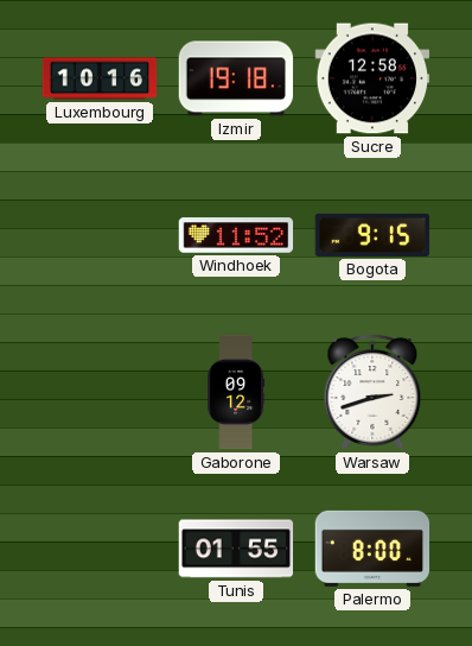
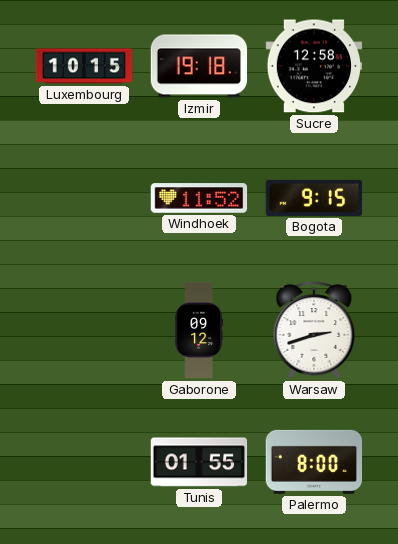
Luxembourg: 10:16 -> 10:15
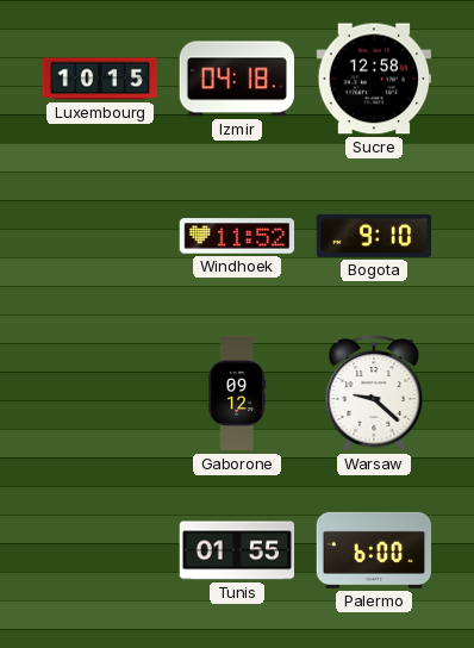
Izmir: 19:18 -> 04:18
Bogota: 9:15 -> 9:10
Warsaw: 2:42 -> 9:22
Palermo: 8:00 -> 6:00
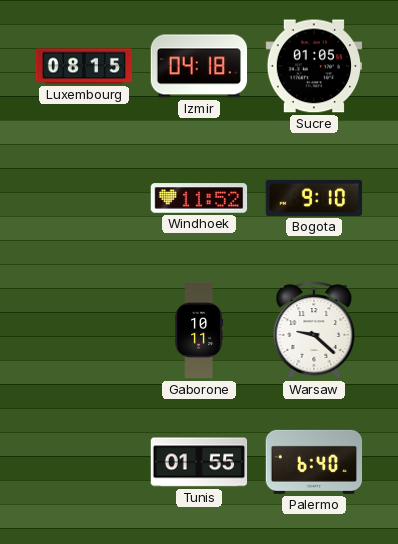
Luxembourg: 10:15 -> 08:15
Sucre: 12:58 -> 01:05
Gaborone: 09:12 -> 10:11
Palermo: 6:00 -> 6:40
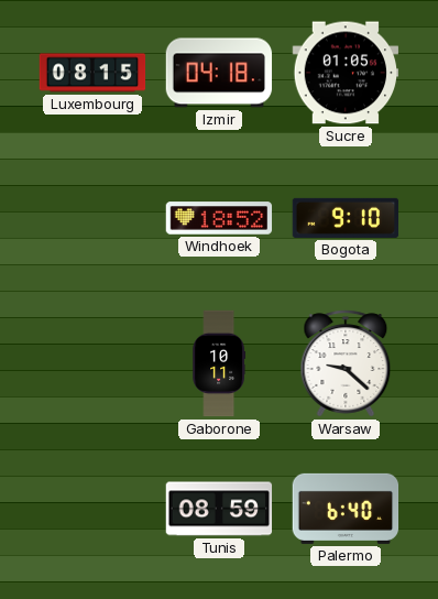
Windhoek: 11:52 -> 18:52
Tunis: 01:55 -> 08:59
